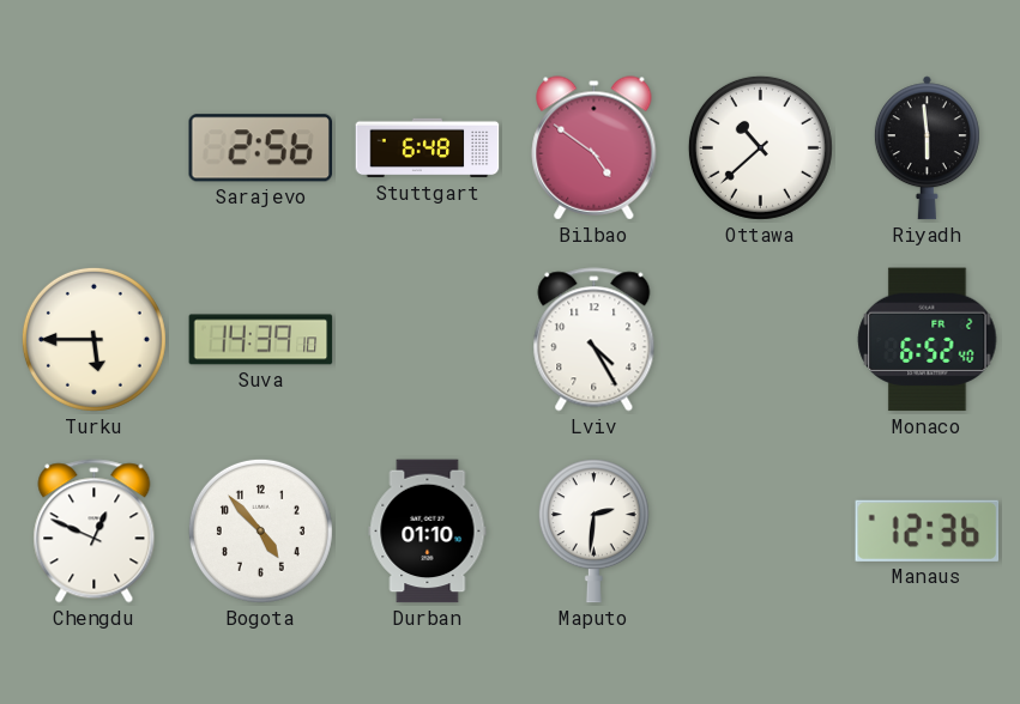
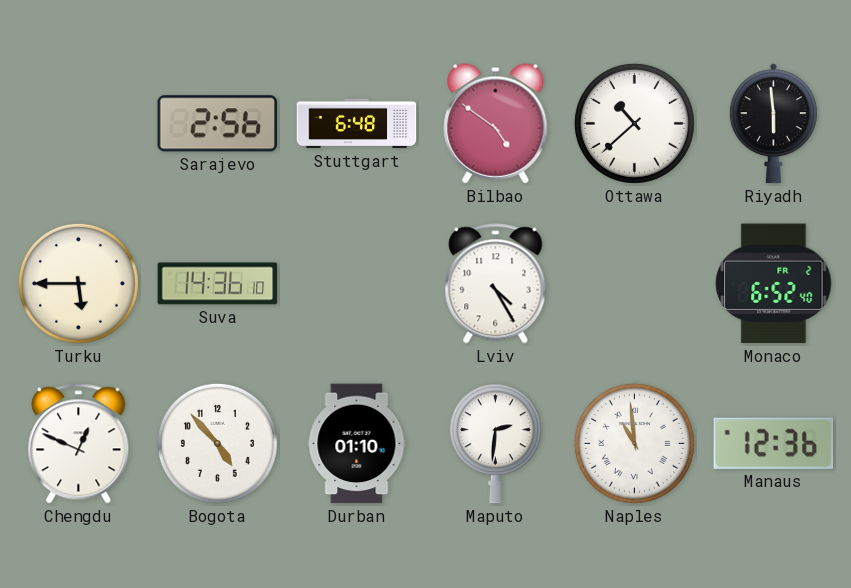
Suva: 14:39 -> 14:36
Naples: none -> 10:59
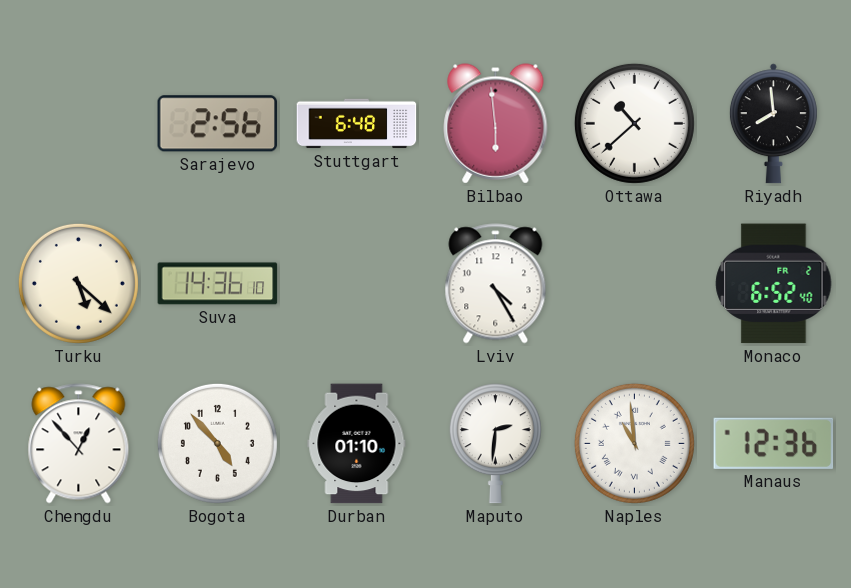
Bilbao: 4:51 -> 5:59
Riyadh: 5:59 -> 7:59
Turku: 5:45 -> 5:22
Chengdu: 12:49 -> 12:53
